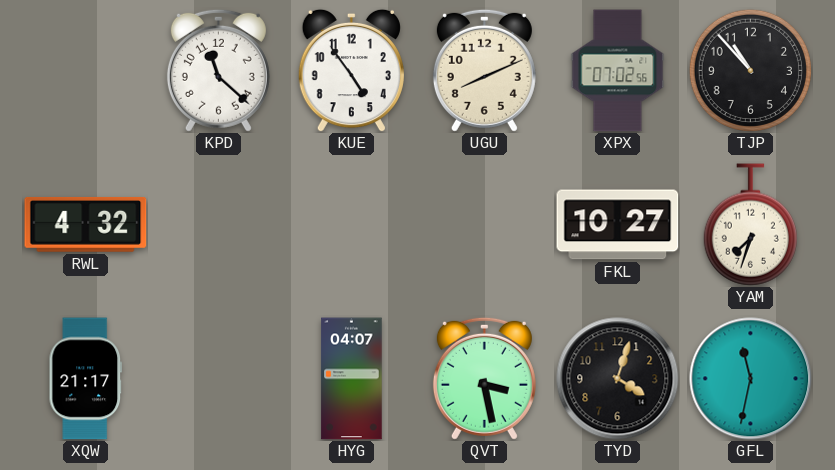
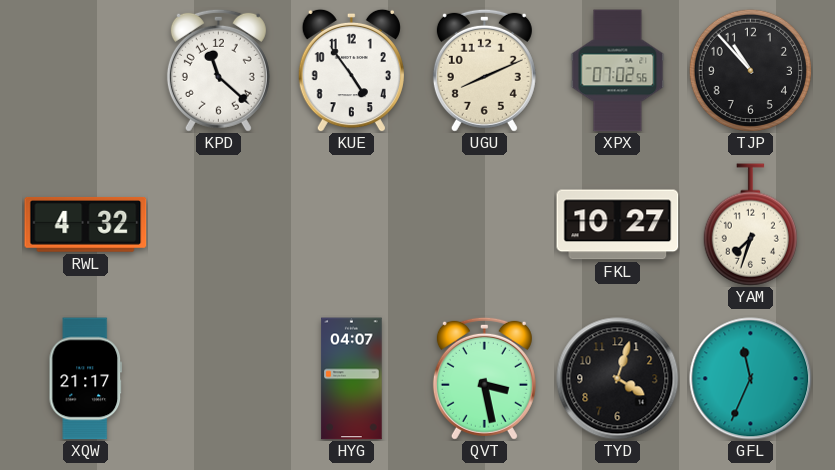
GFL: 11:32 -> 11:34
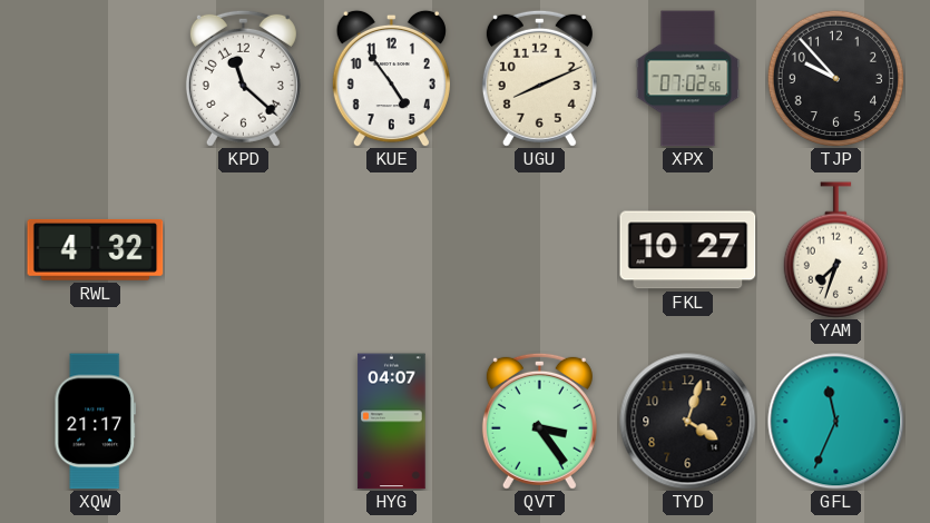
TJP: 10:53 -> 9:53
QVT: 3:28 -> 3:24
